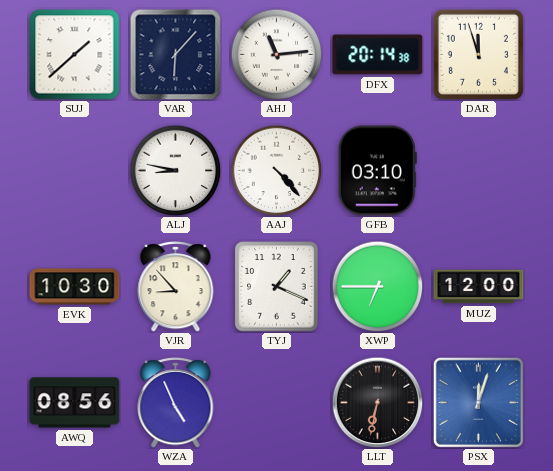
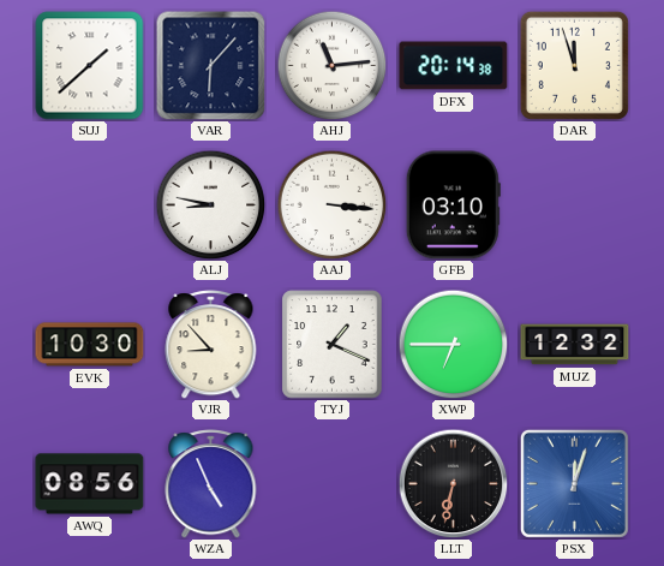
AAJ: 4:23 -> 3:16
MUZ: 12:00 -> 12:32
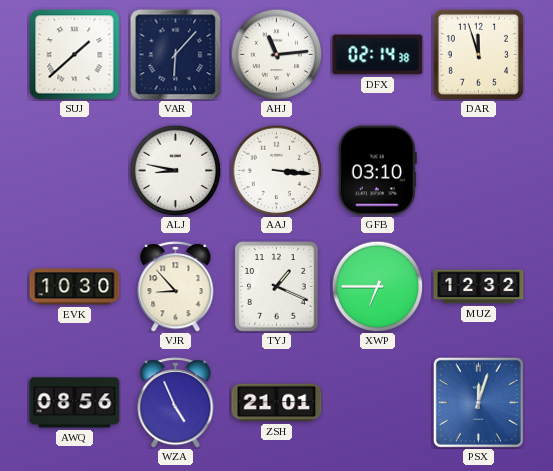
DFX: 20:14 -> 02:14
ZSH: none -> 21:01
LLT: 6:32 -> none
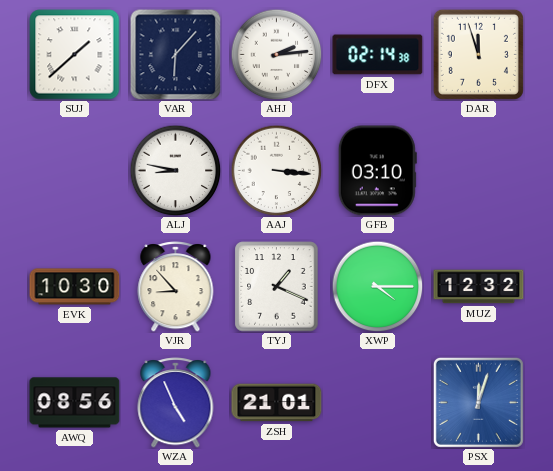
AHJ: 11:14 -> 2:14
XWP: 6:45 -> 4:15
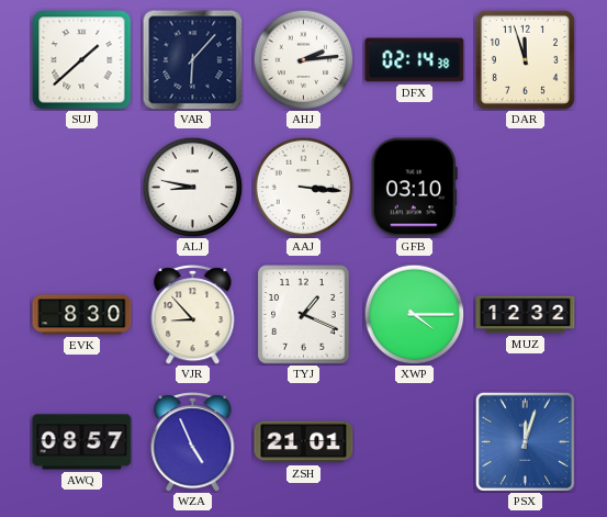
EVK: 10:30 -> 8:30
AWQ: 08:56 -> 08:57
